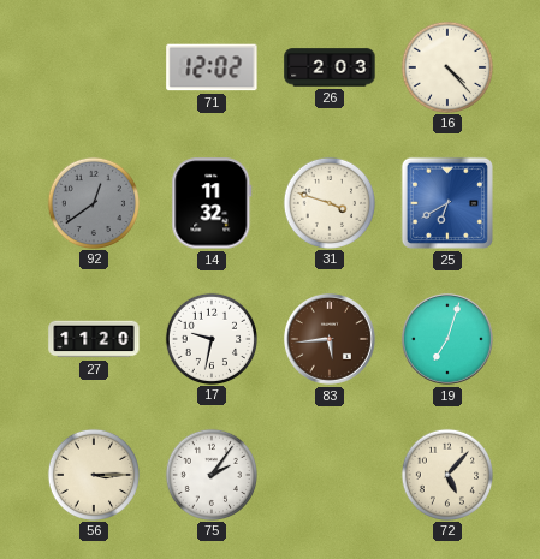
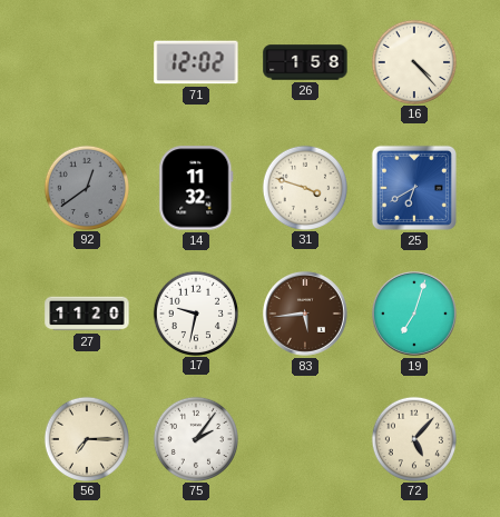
26: 2:03 -> 1:58
56: 3:15 -> 7:15
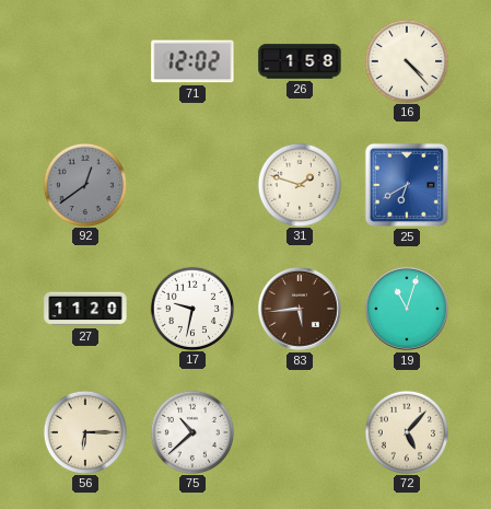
14: 11:32 -> none
31: 3:48 -> 1:48
19: 7:03 -> 11:03
56: 7:15 -> 6:15
75: 2:06 -> 10:38
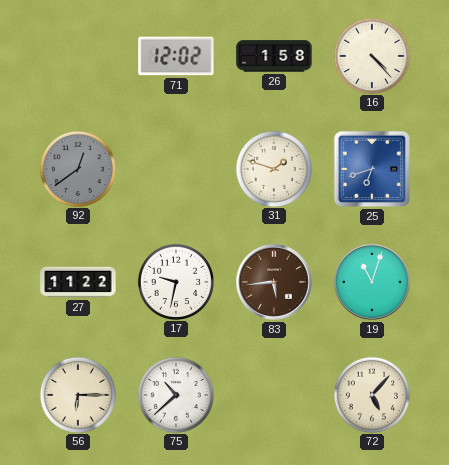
25: 6:40 -> 6:42
27: 11:20 -> 11:22
